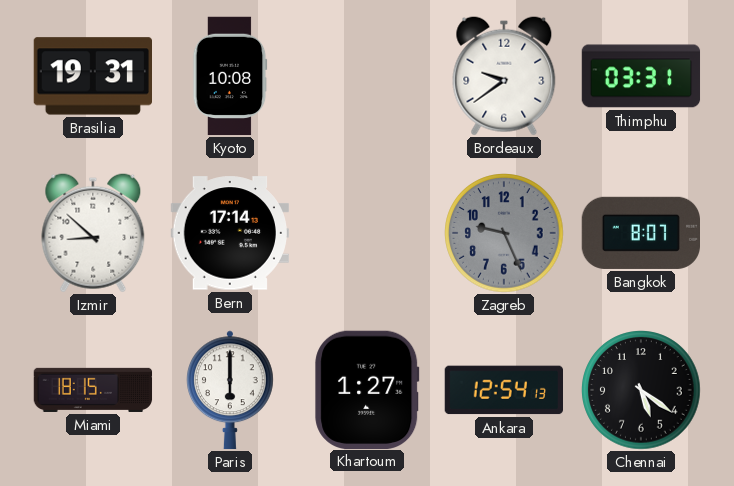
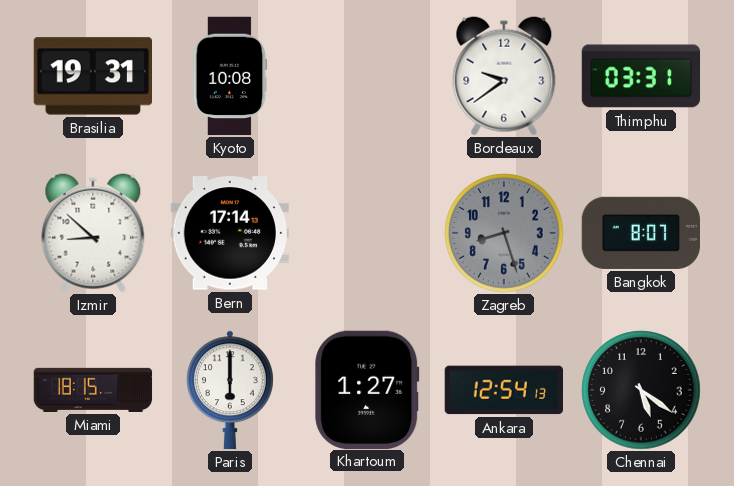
Zagreb: 9:26 -> 8:27
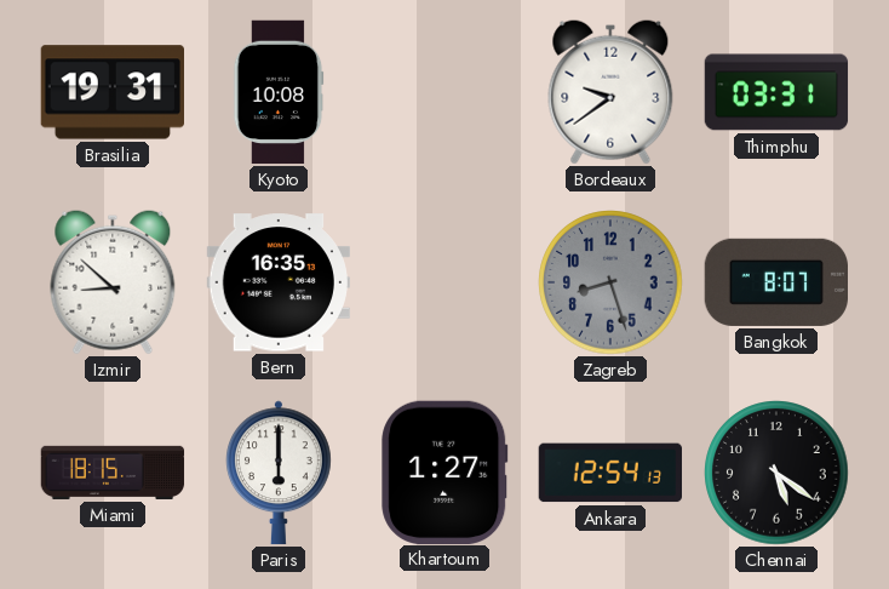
Bern: 17:14 -> 16:35
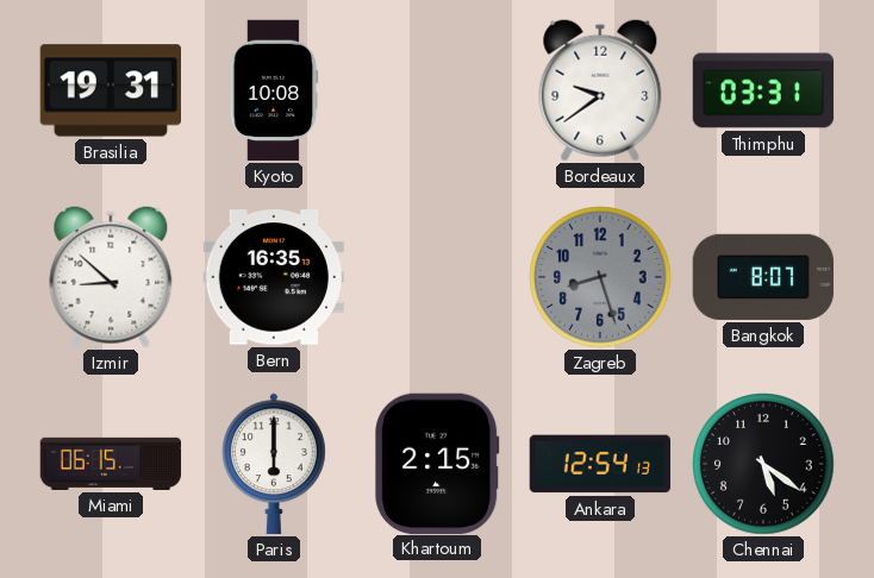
Miami: 18:15 -> 06:15
Khartoum: 1:27 -> 2:15
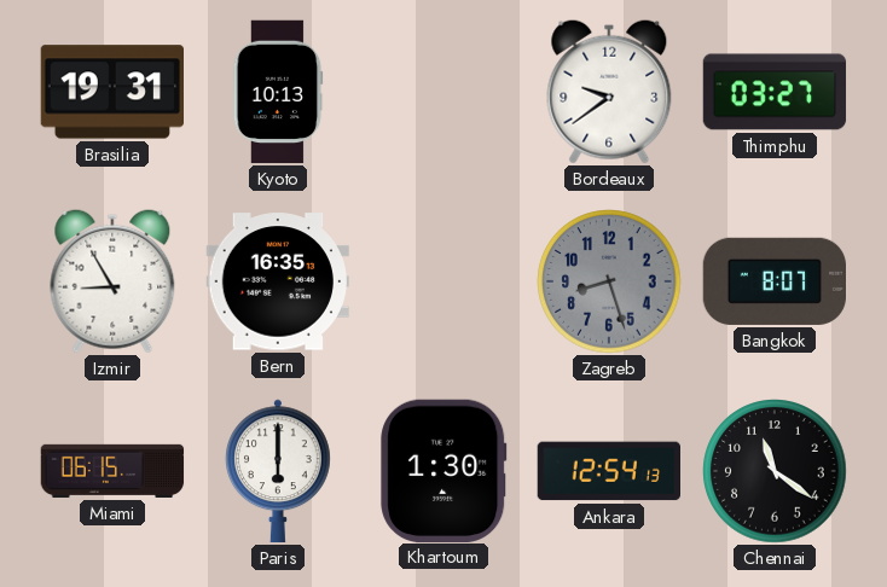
Kyoto: 10:08 -> 10:13
Thimphu: 03:31 -> 03:27
Izmir: 8:52 -> 8:55
Khartoum: 2:15 -> 1:30
Chennai: 5:21 -> 11:21
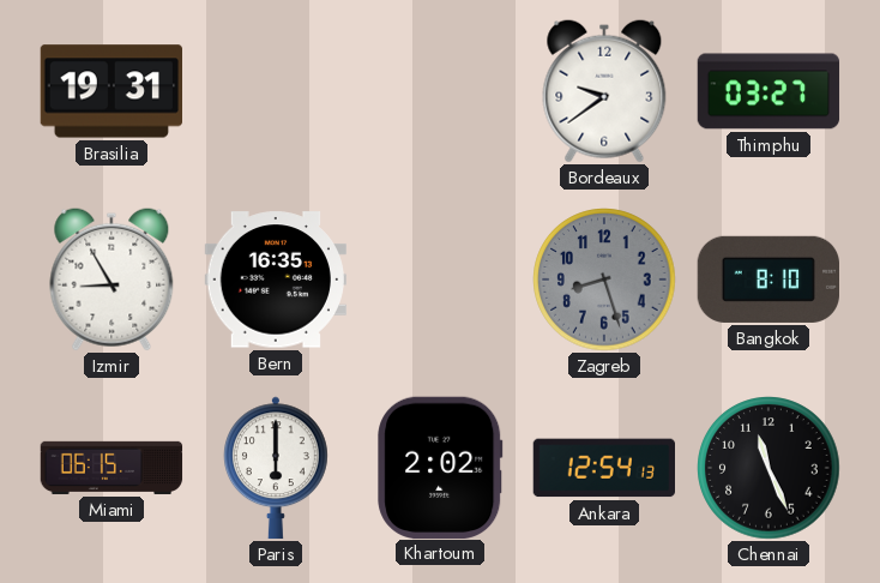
Kyoto: 10:13 -> none
Bangkok: 8:07 -> 8:10
Khartoum: 1:30 -> 2:02
Chennai: 11:21 -> 11:26
